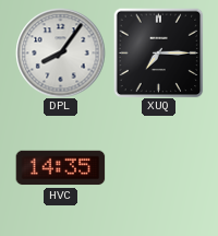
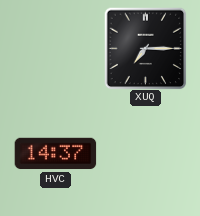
DPL: 8:06 -> none
HVC: 14:35 -> 14:37
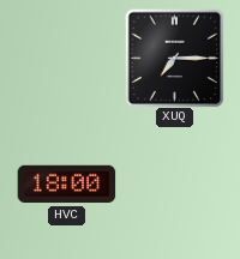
HVC: 14:37 -> 18:00
